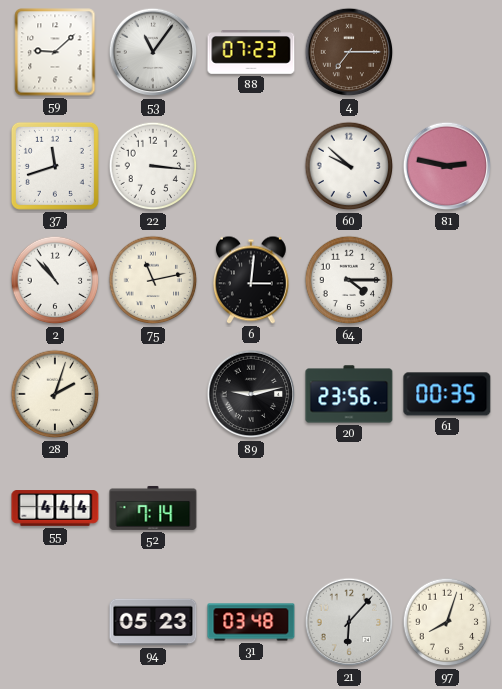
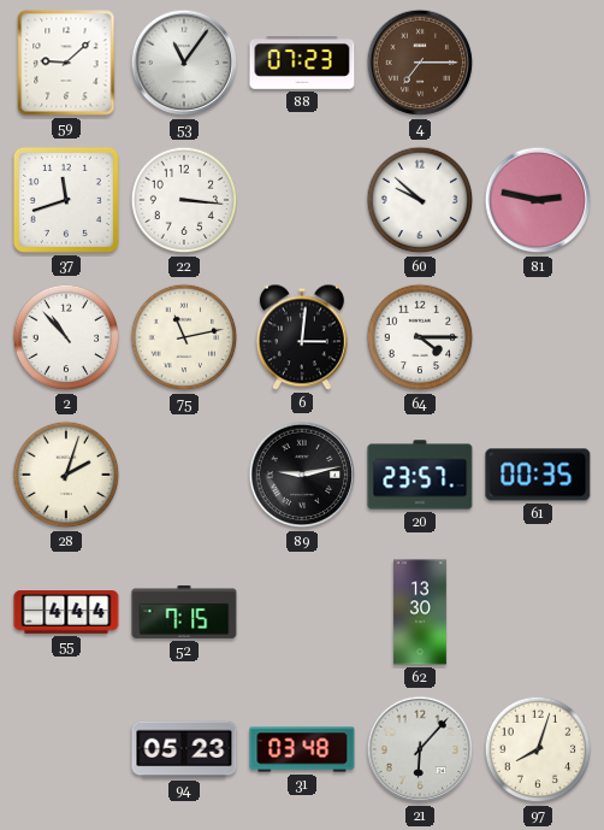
20: 23:56 -> 23:57
52: 7:14 -> 7:15
62: none -> 13:30
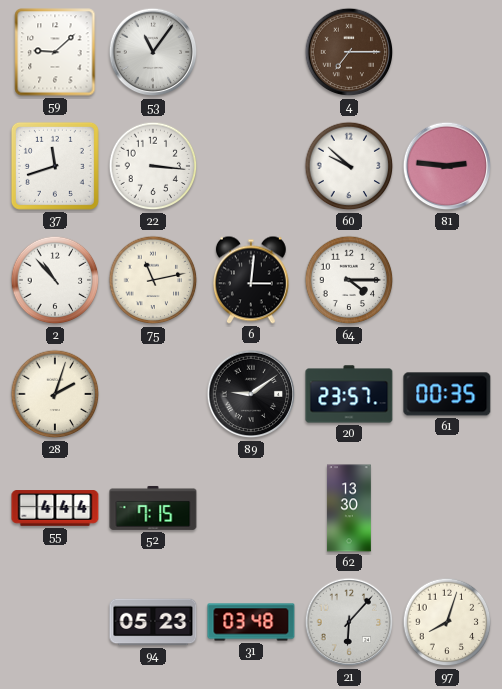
88: 07:23 -> none
81: 2:47 -> 2:46
89: 9:13 -> 9:09
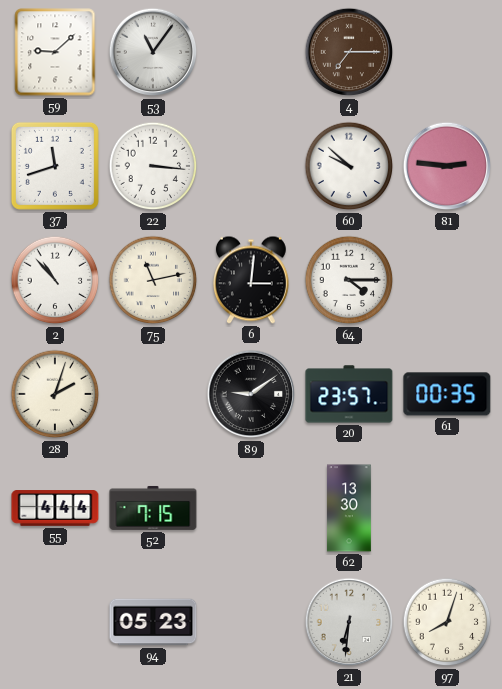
31: 03:48 -> none
21: 6:07 -> 6:31
